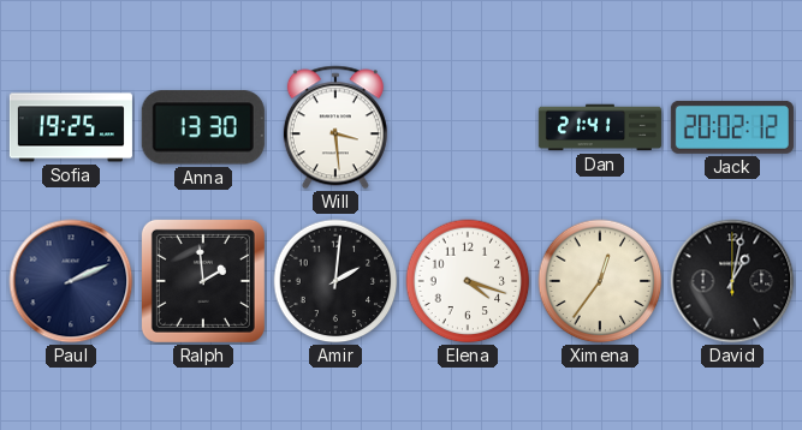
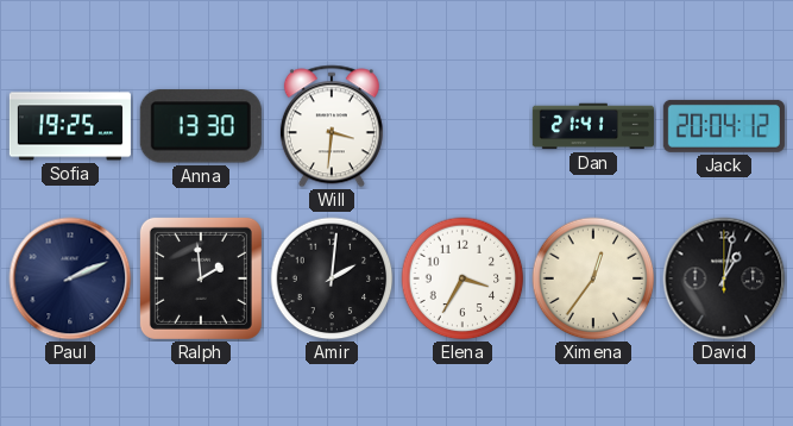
Will: 3:29 -> 3:31
Jack: 20:02 -> 20:04
Elena: 4:18 -> 3:35
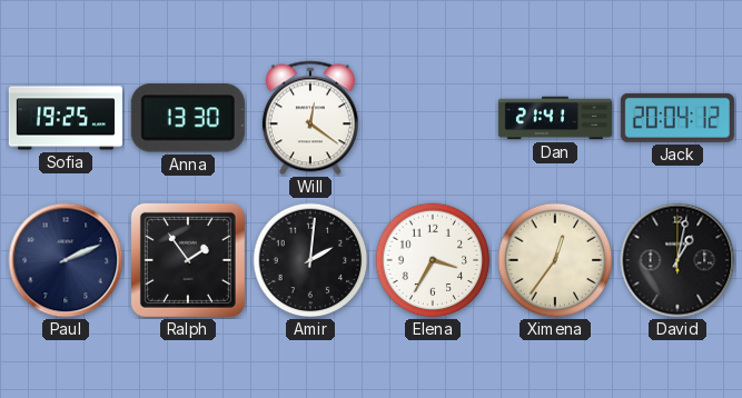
Will: 3:31 -> 12:21
Ralph: 1:59 -> 1:54
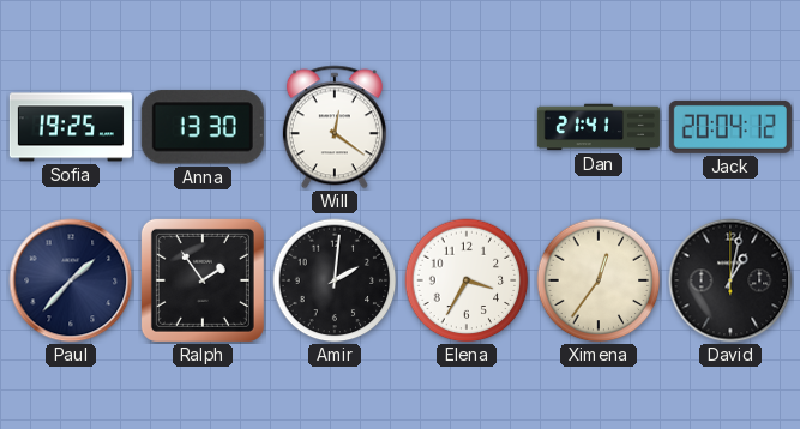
Paul: 2:11 -> 1:37
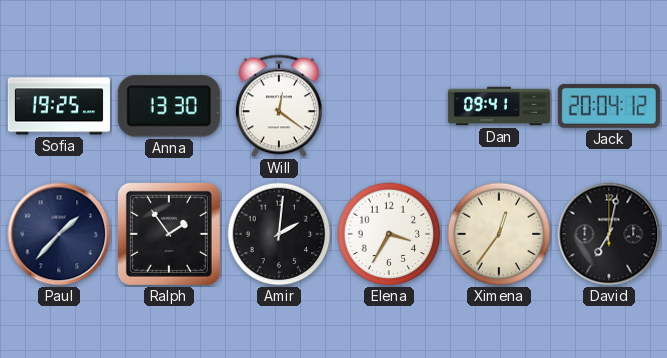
Dan: 21:41 -> 09:41
David: 1:02 -> 7:02
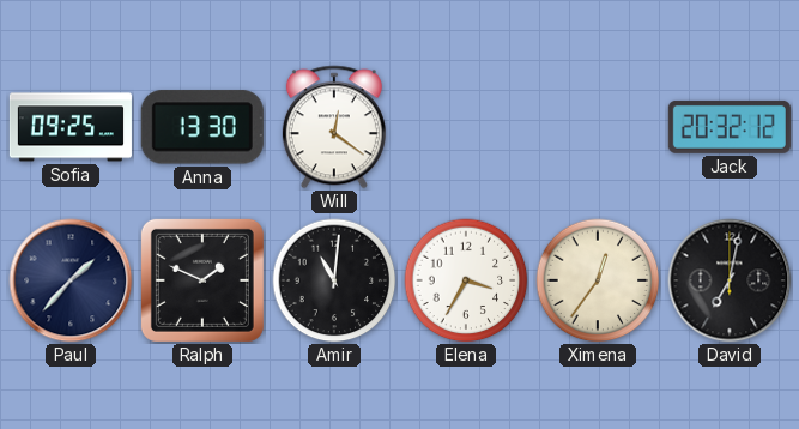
Sofia: 19:25 -> 09:25
Dan: 09:41 -> none
Jack: 20:04 -> 20:32
Ralph: 1:54 -> 1:49
Amir: 2:01 -> 11:01
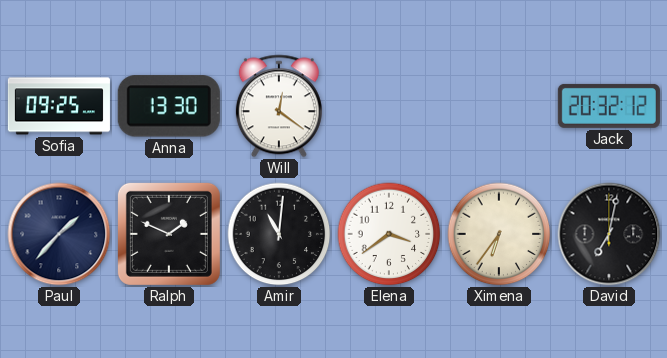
Elena: 3:35 -> 3:39
Ximena: 12:36 -> 6:36
